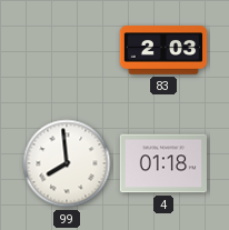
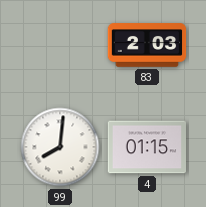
99: 7:59 -> 8:01
4: 01:18 -> 01:15
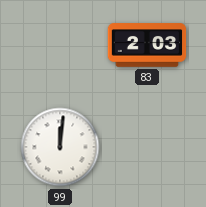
99: 8:01 -> 12:01
4: 01:15 -> none
